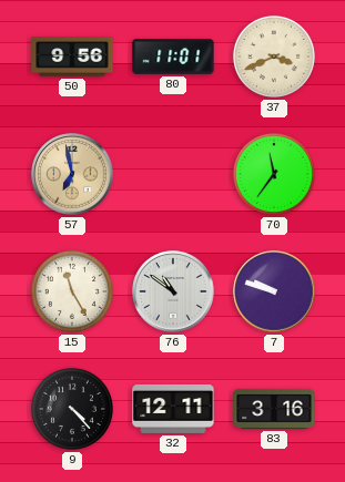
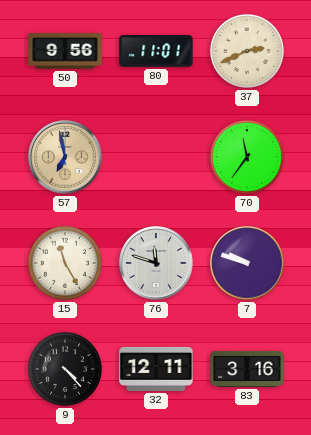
37: 3:41 -> 2:41
76: 10:51 -> 11:48
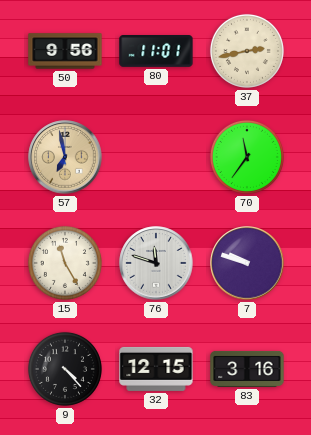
37: 2:41 -> 2:43
32: 12:11 -> 12:15
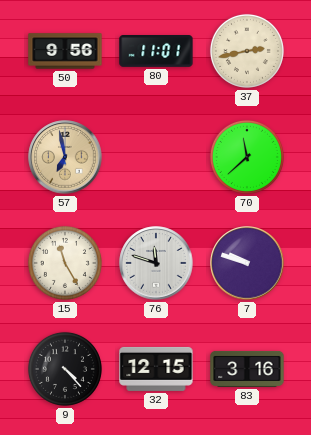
70: 11:36 -> 11:38
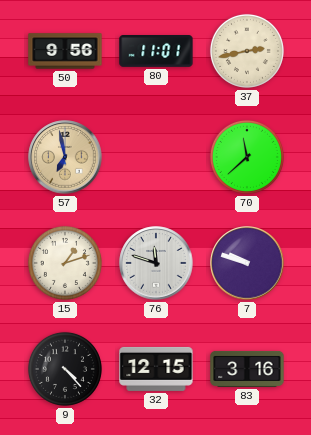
15: 11:25 -> 1:12
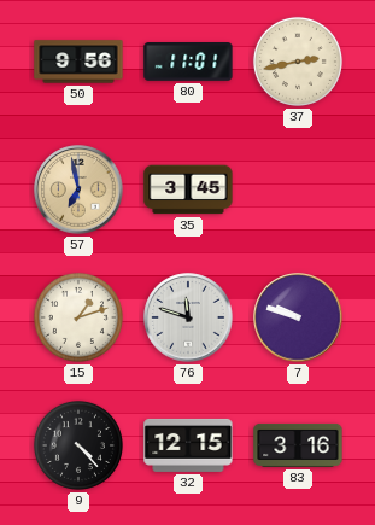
35: none -> 3:45
70: 11:38 -> none
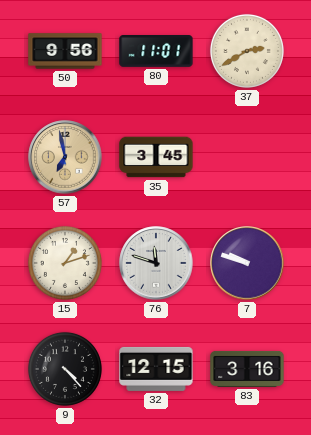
37: 2:43 -> 2:40
